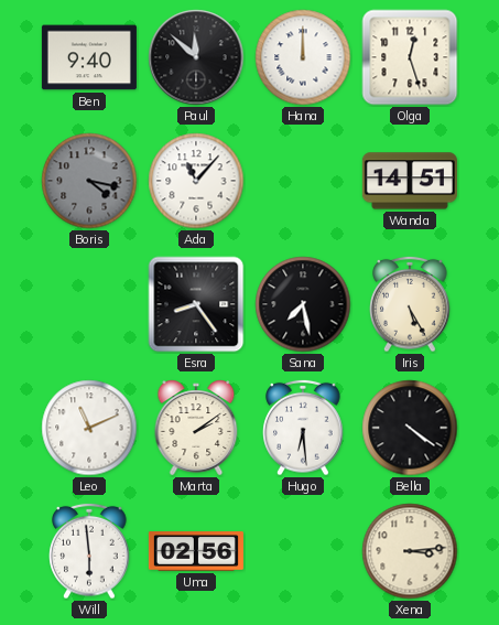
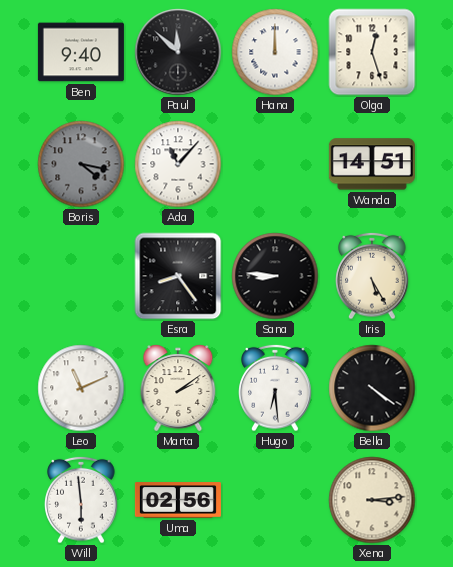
Sana: 7:28 -> 8:46
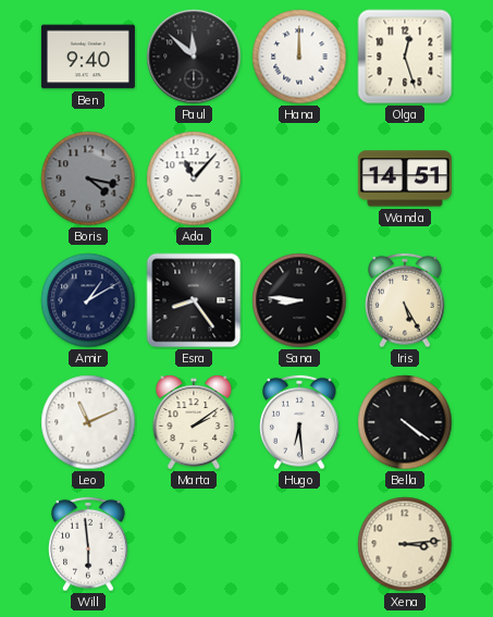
Amir: none -> 1:10
Uma: 02:56 -> none
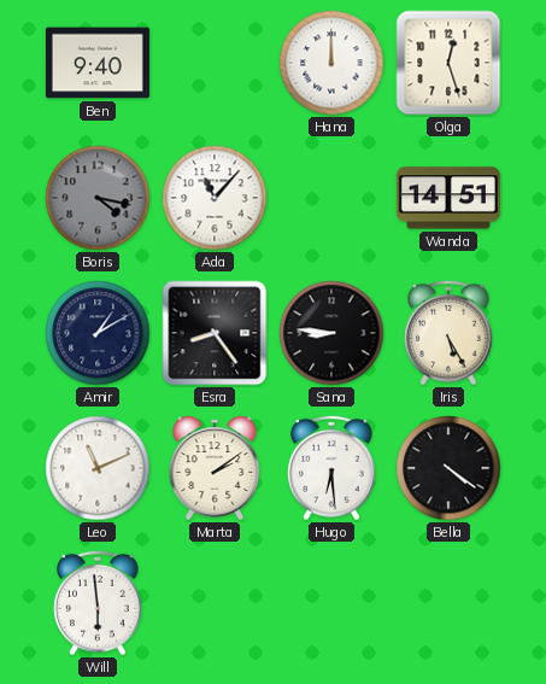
Paul: 11:52 -> none
Xena: 3:14 -> none
